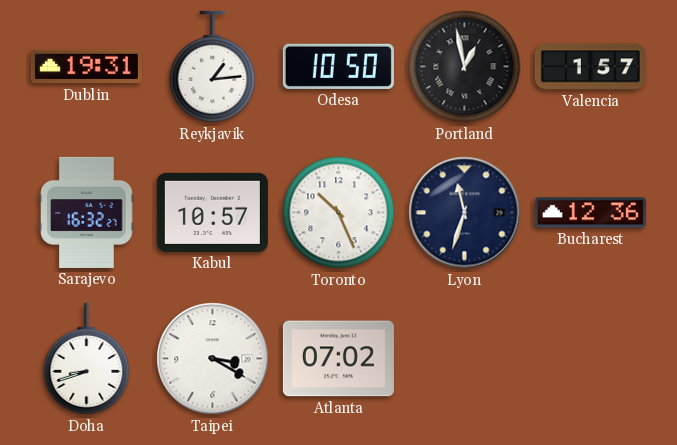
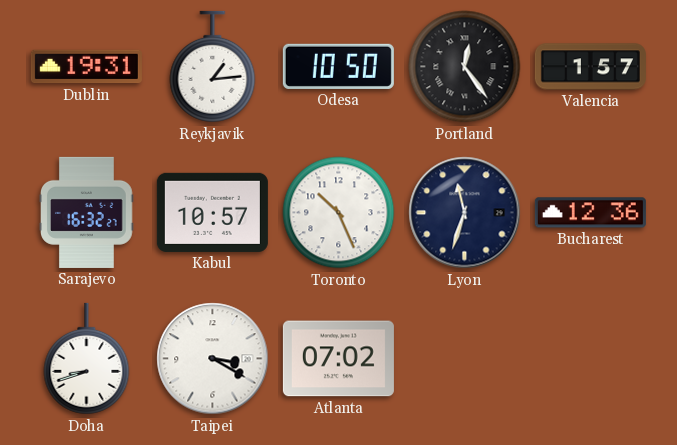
Portland: 12:58 -> 12:24
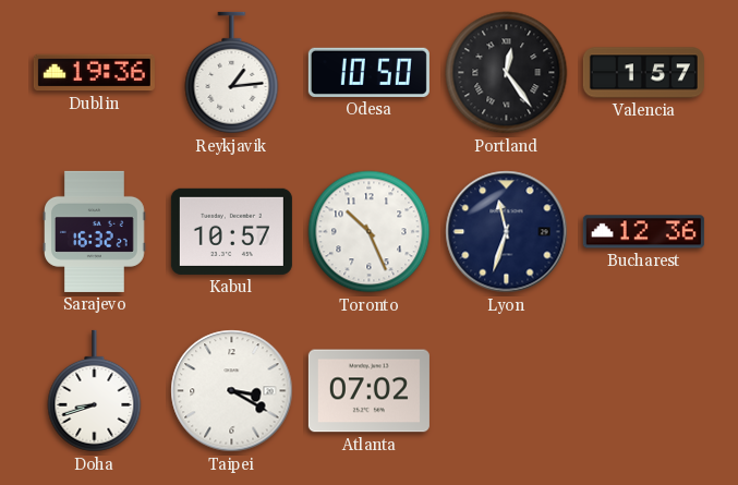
Dublin: 19:31 -> 19:36
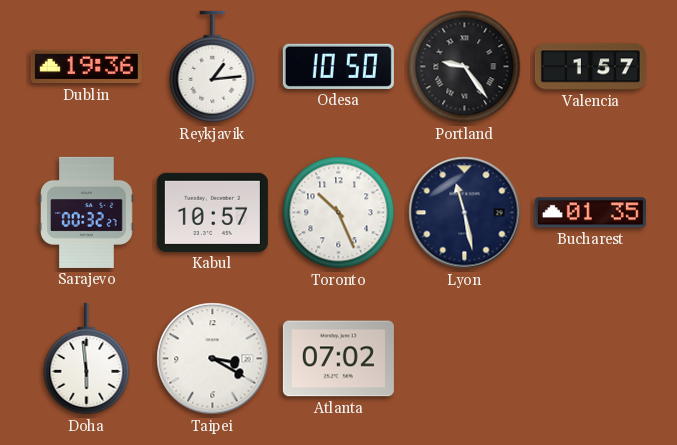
Portland: 12:24 -> 9:24
Sarajevo: 16:32 -> 00:32
Lyon: 11:33 -> 11:28
Bucharest: 12:36 -> 01:35
Doha: 8:42 -> 5:59
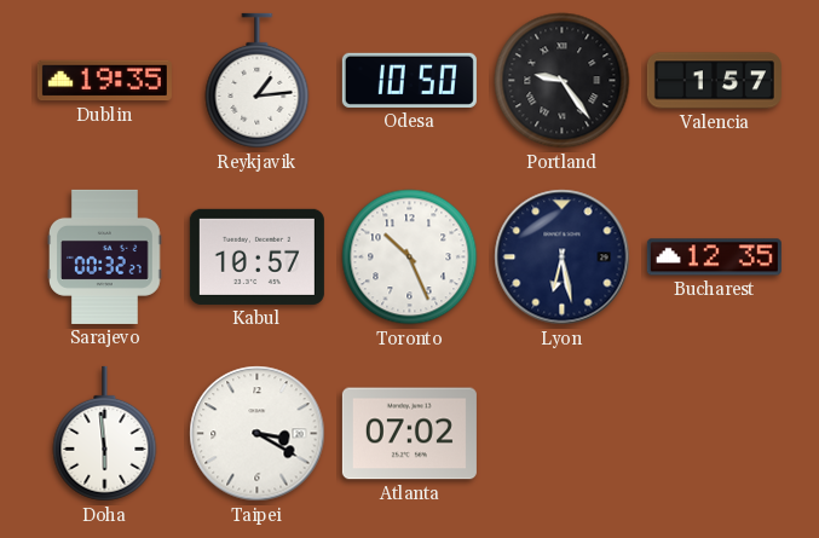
Dublin: 19:36 -> 19:35
Lyon: 11:28 -> 6:28
Bucharest: 01:35 -> 12:35
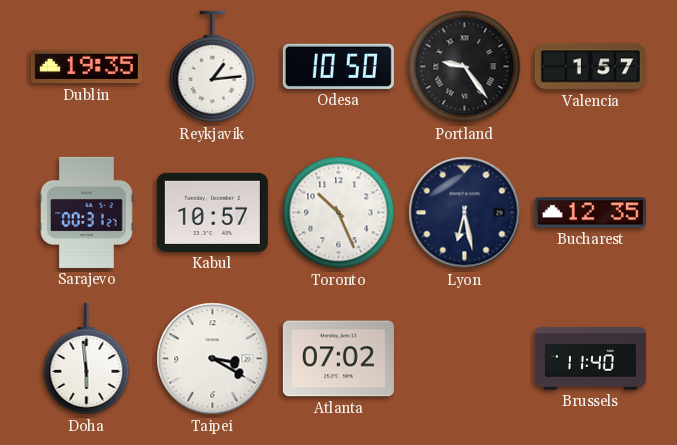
Sarajevo: 00:32 -> 00:31
Brussels: none -> 11:40
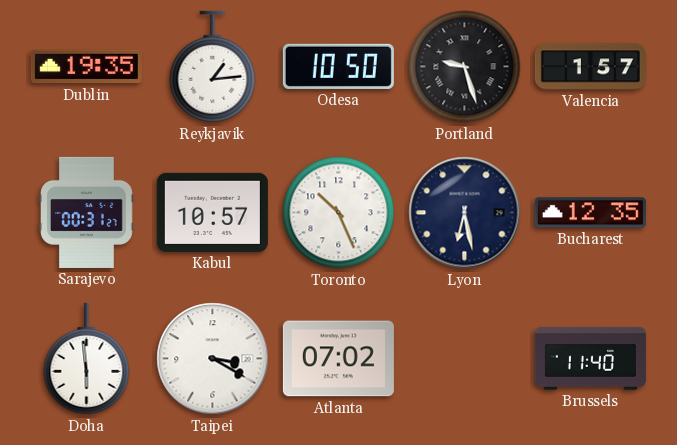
Portland: 9:24 -> 9:27
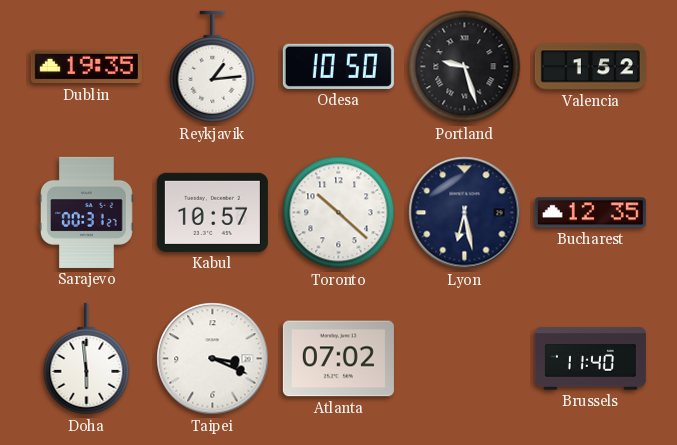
Valencia: 1:57 -> 1:52
Toronto: 10:26 -> 10:22
Taipei: 3:20 -> 3:19
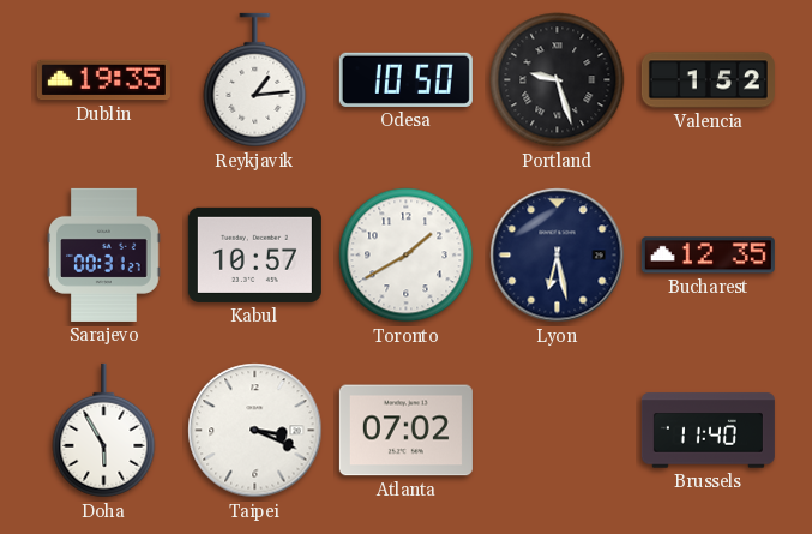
Toronto: 10:22 -> 1:40
Doha: 5:59 -> 5:55
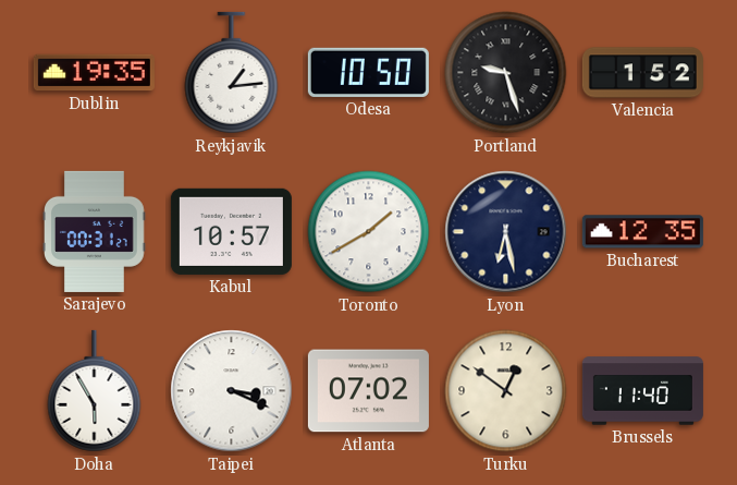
Turku: none -> 12:51
